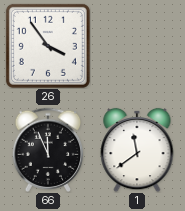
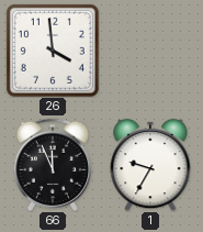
26: 3:54 -> 3:59
1: 11:39 -> 9:35
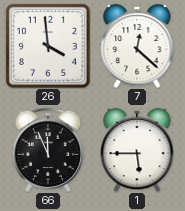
7: none -> 12:22
1: 9:35 -> 5:45
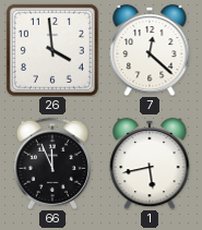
1: 5:45 -> 5:43
